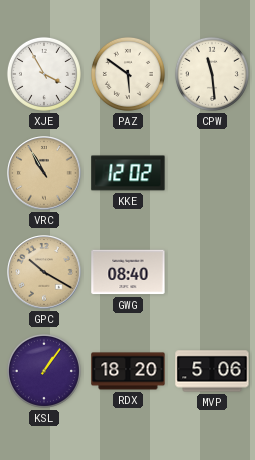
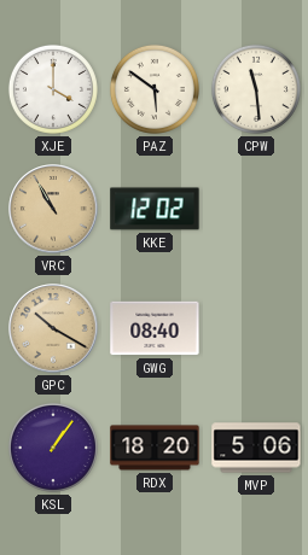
XJE: 3:55 -> 4:00
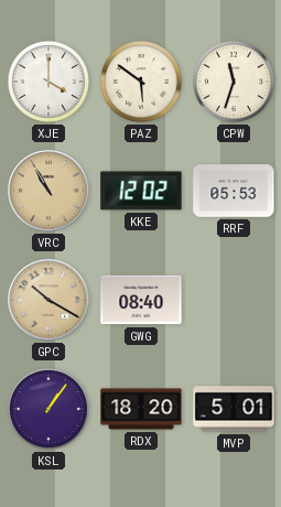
CPW: 11:29 -> 11:33
RRF: none -> 05:53
MVP: 5:06 -> 5:01
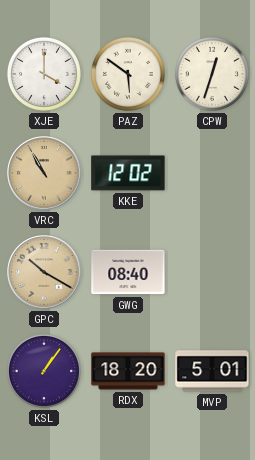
CPW: 11:33 -> 12:33
RRF: 05:53 -> none
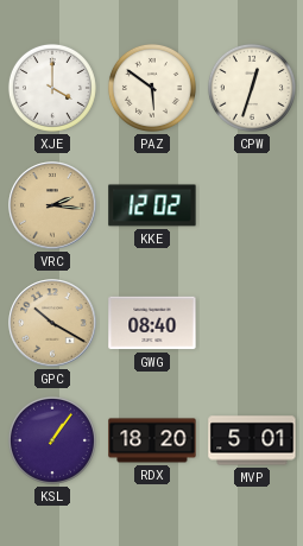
VRC: 10:55 -> 2:16
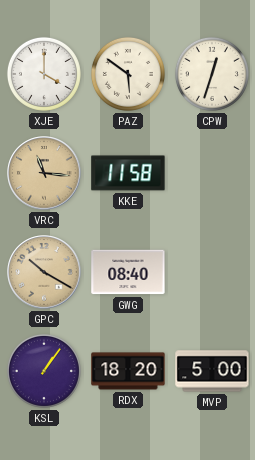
VRC: 2:16 -> 11:16
KKE: 12:02 -> 11:58
MVP: 5:01 -> 5:00
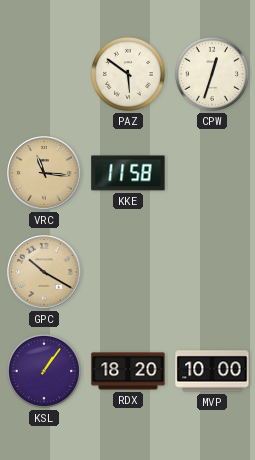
XJE: 4:00 -> none
GWG: 08:40 -> none
MVP: 5:00 -> 10:00
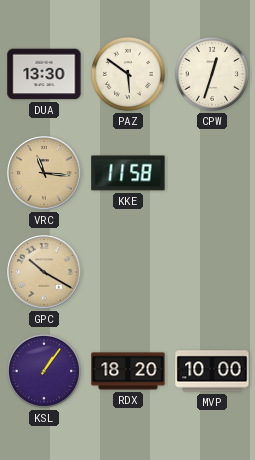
DUA: none -> 13:30
